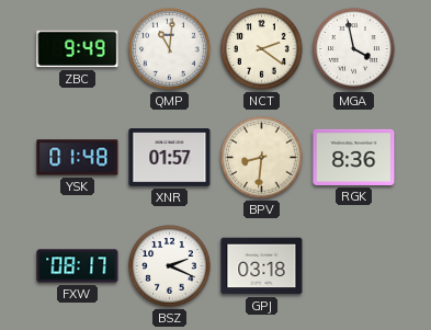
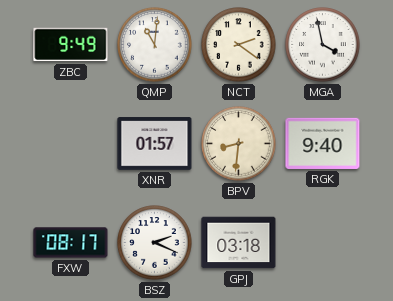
YSK: 01:48 -> none
RGK: 8:36 -> 9:40
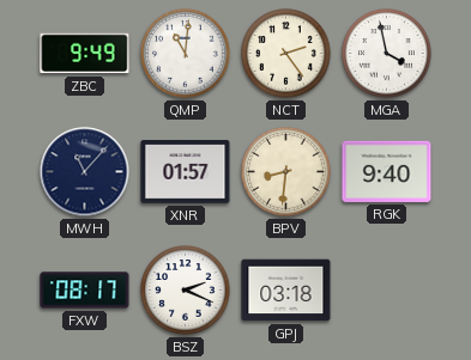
NCT: 2:21 -> 2:24
MWH: none -> 11:07
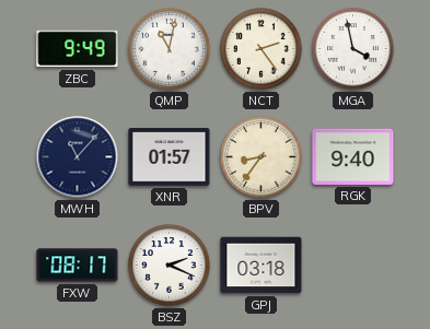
QMP: 11:01 -> 11:02
BPV: 8:31 -> 8:36
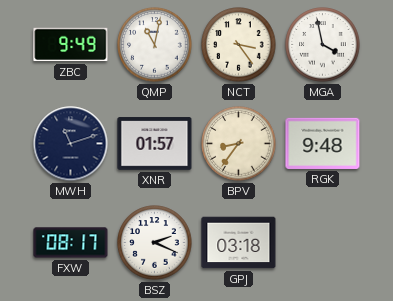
NCT: 2:24 -> 3:24
MWH: 11:07 -> 11:12
RGK: 9:40 -> 9:48
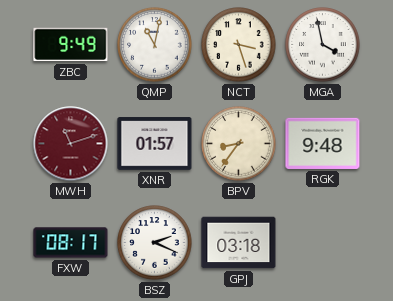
NCT: 3:24 -> 3:27
MWH dial: navy -> burgundy
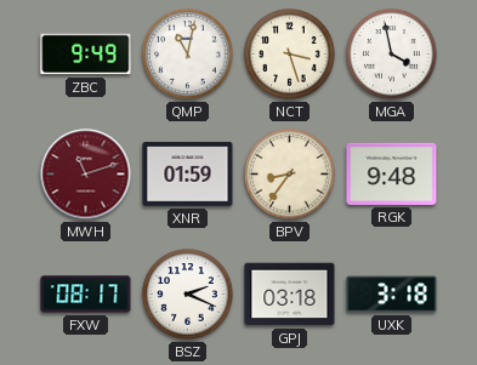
XNR: 01:57 -> 01:59
UXK: none -> 3:18
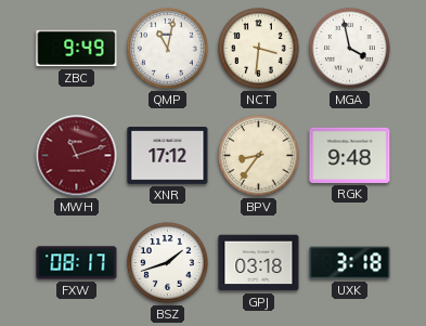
NCT: 3:27 -> 3:31
XNR: 01:59 -> 17:12
BSZ: 2:19 -> 1:42
